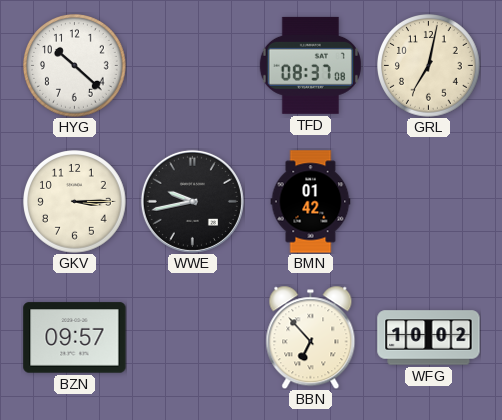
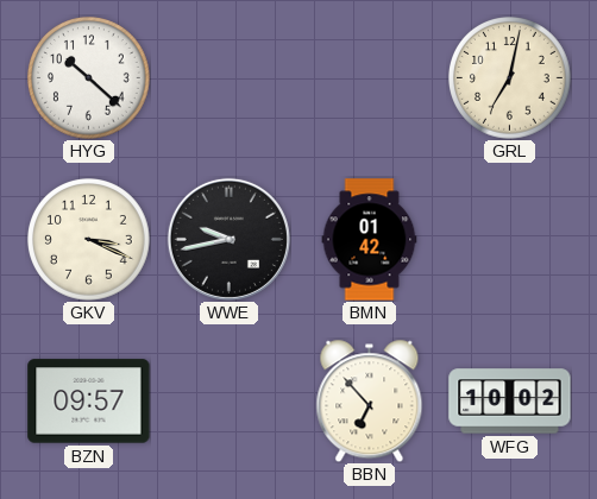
TFD: 08:37 -> none
GKV: 3:15 -> 3:19
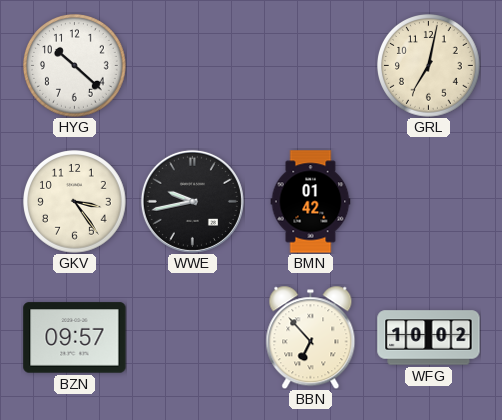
GKV: 3:19 -> 3:24
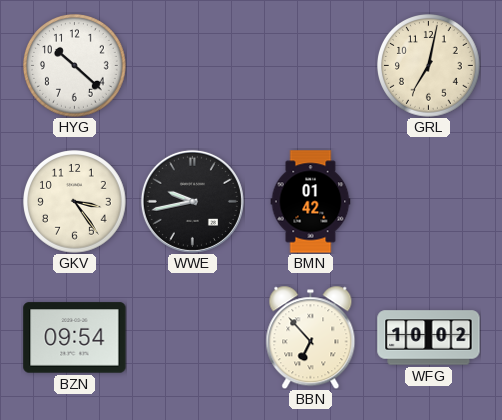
BZN: 09:57 -> 09:54
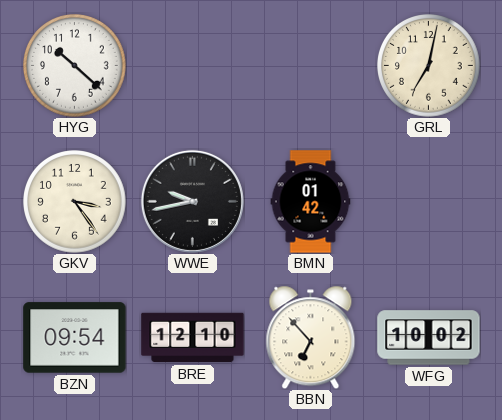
BRE: none -> 12:10
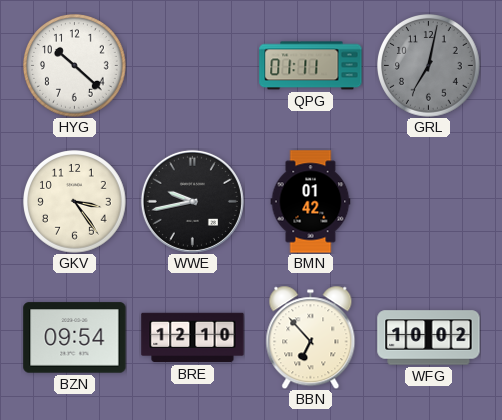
QPG: none -> 01:11
GRL dial: cream -> grey
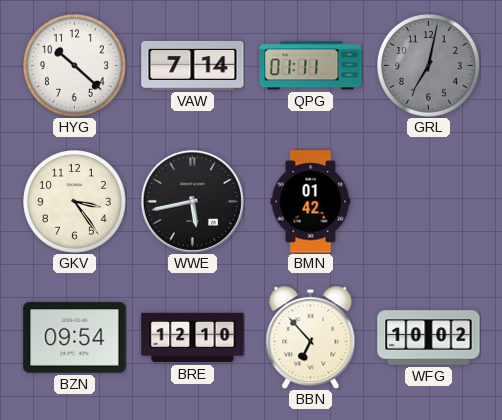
VAW: none -> 7:14
WWE: 9:43 -> 5:43
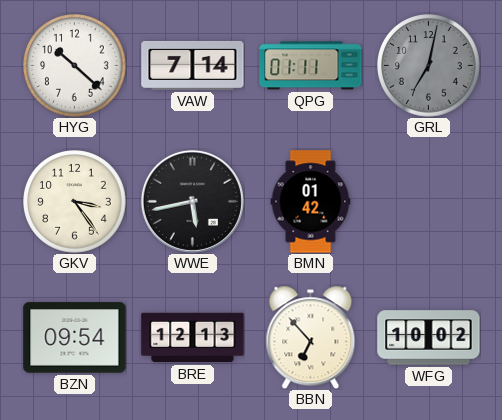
BRE: 12:10 -> 12:13
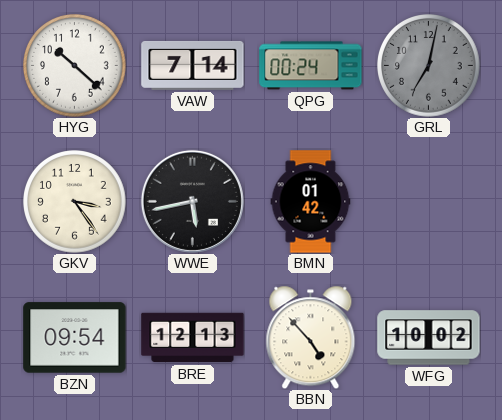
QPG: 01:11 -> 00:24
BBN: 6:53 -> 4:53
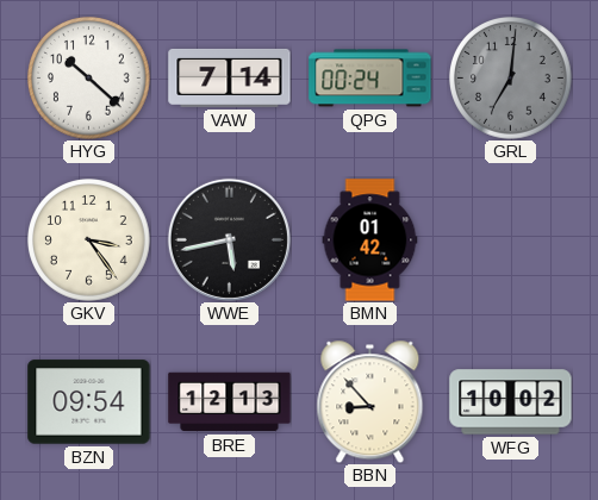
GRL: 7:02 -> 7:01
BBN: 4:53 -> 8:53
